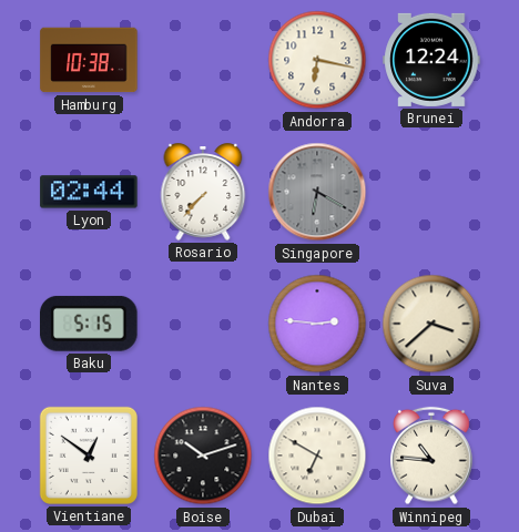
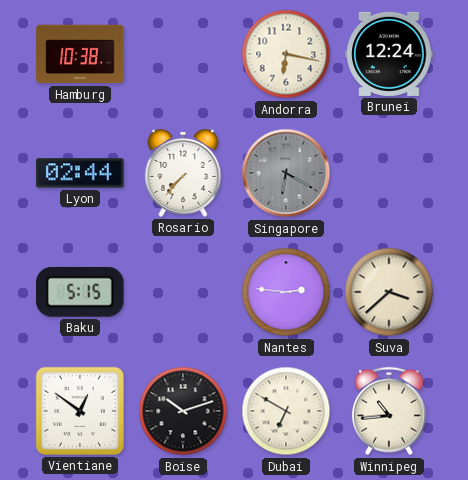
Winnipeg: 10:46 -> 10:44
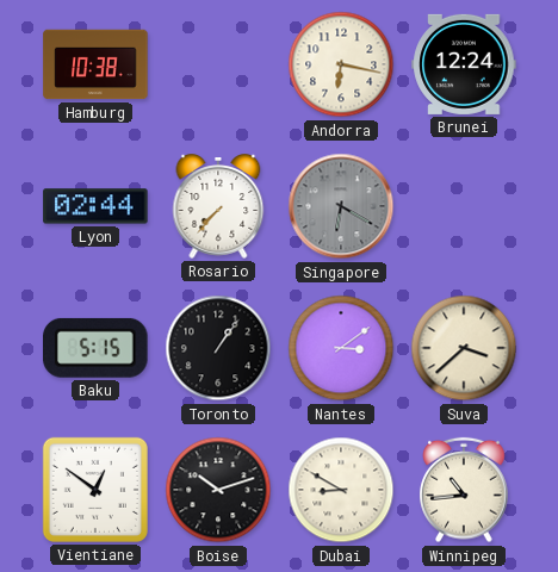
Toronto: none -> 1:06
Nantes: 2:46 -> 3:09
Dubai: 6:50 -> 8:50
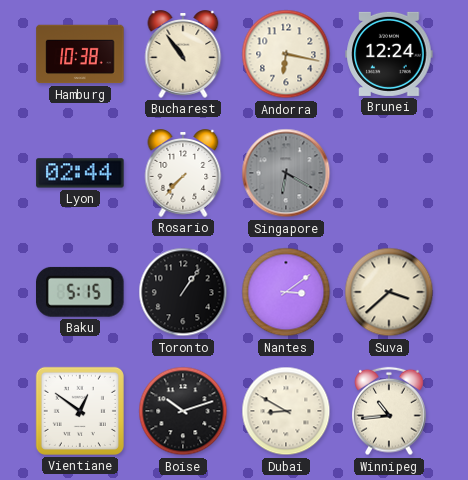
Bucharest: none -> 10:54
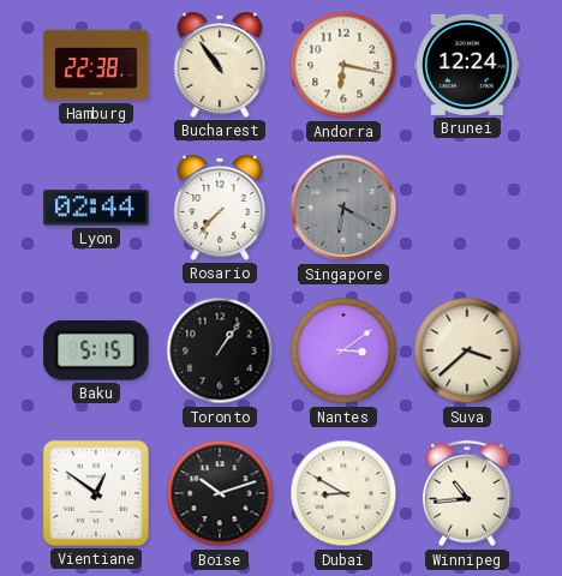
Hamburg: 10:38 -> 22:38
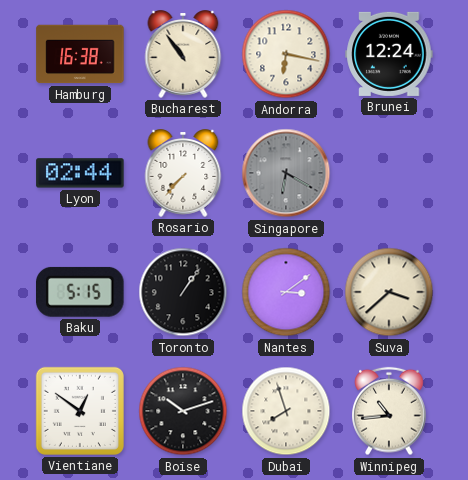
Hamburg: 22:38 -> 16:38
Dubai: 8:50 -> 7:57
